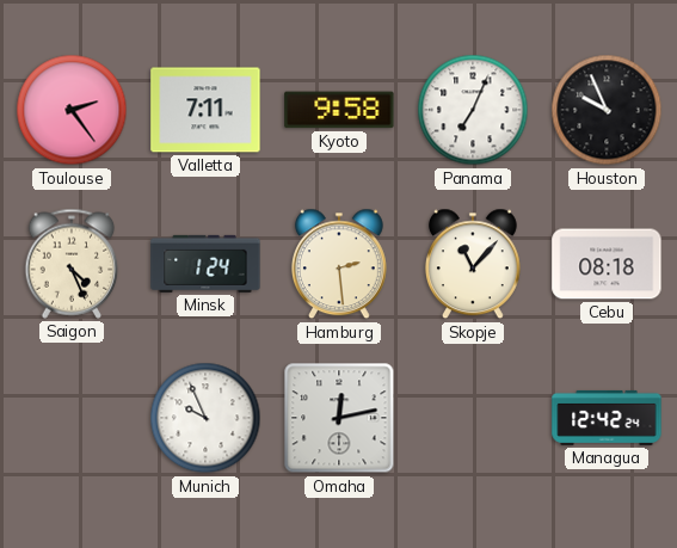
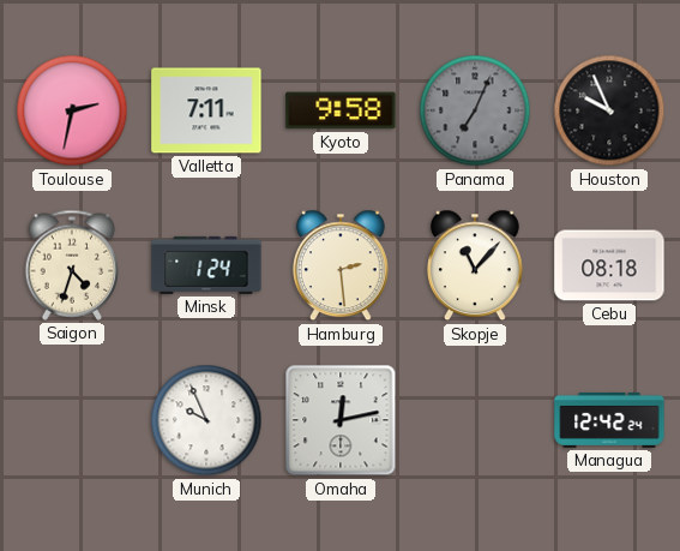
Toulouse: 2:24 -> 2:32
Panama dial: white -> grey
Saigon: 4:26 -> 4:33
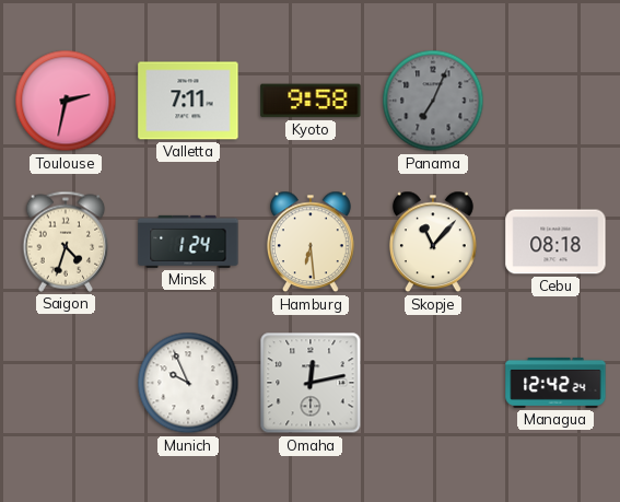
Houston: 9:56 -> none
Hamburg: 2:29 -> 6:29
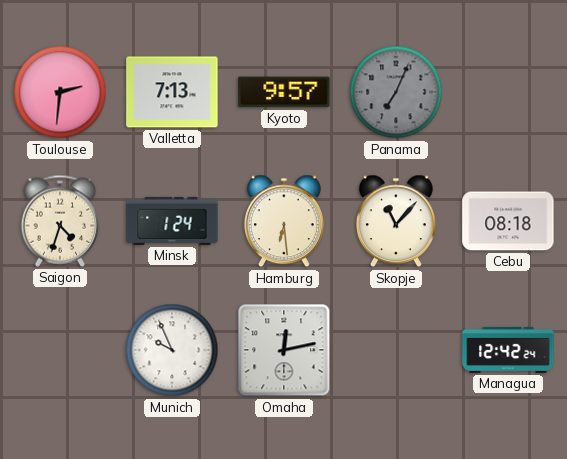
Toulouse: 2:32 -> 2:31
Valletta: 7:11 -> 7:13
Kyoto: 9:58 -> 9:57
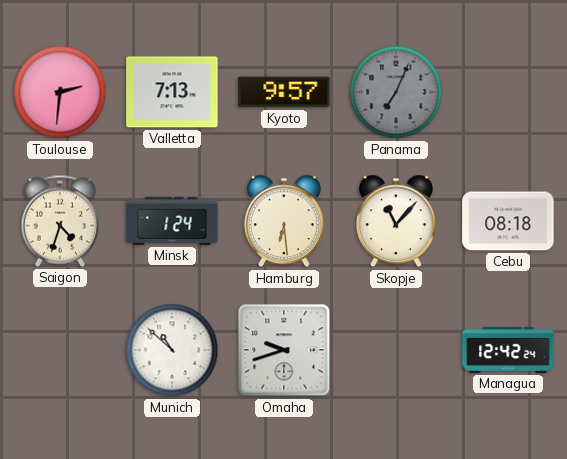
Munich: 9:56 -> 10:52
Omaha: 12:13 -> 9:42
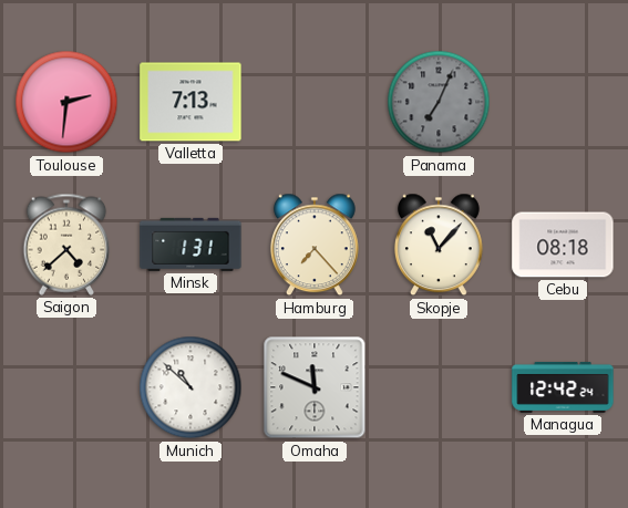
Kyoto: 9:57 -> none
Saigon: 4:33 -> 4:38
Minsk: 1:24 -> 1:31
Hamburg: 6:29 -> 7:23
Omaha: 9:42 -> 11:49
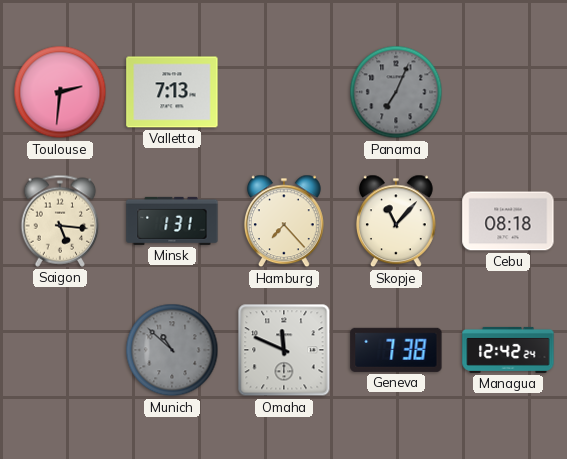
Saigon: 4:38 -> 5:16
Munich dial: white -> grey
Geneva: none -> 7:38
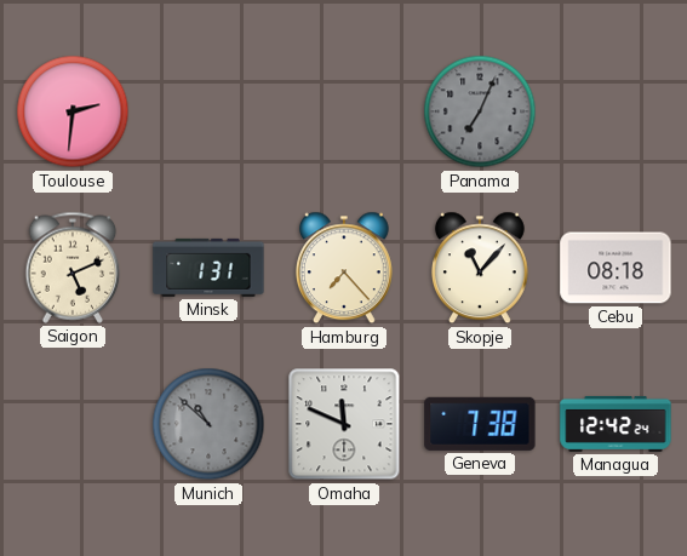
Valletta: 7:13 -> none
Saigon: 5:16 -> 5:11
